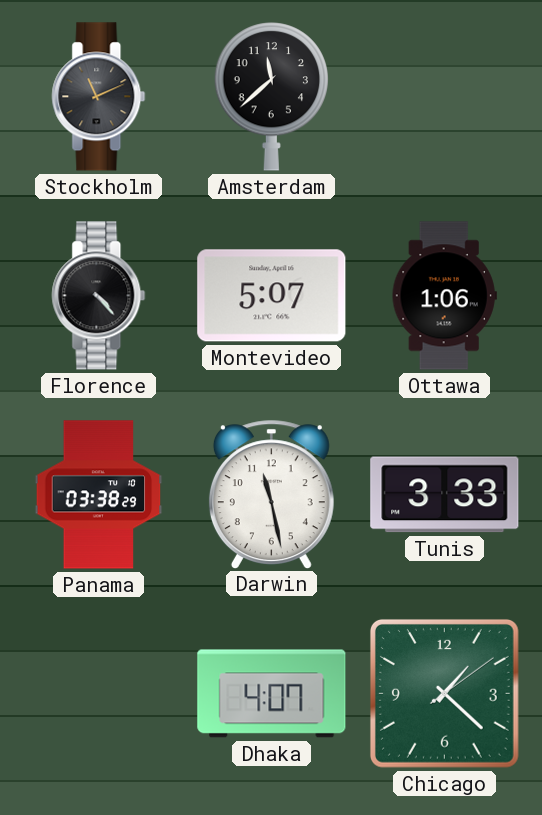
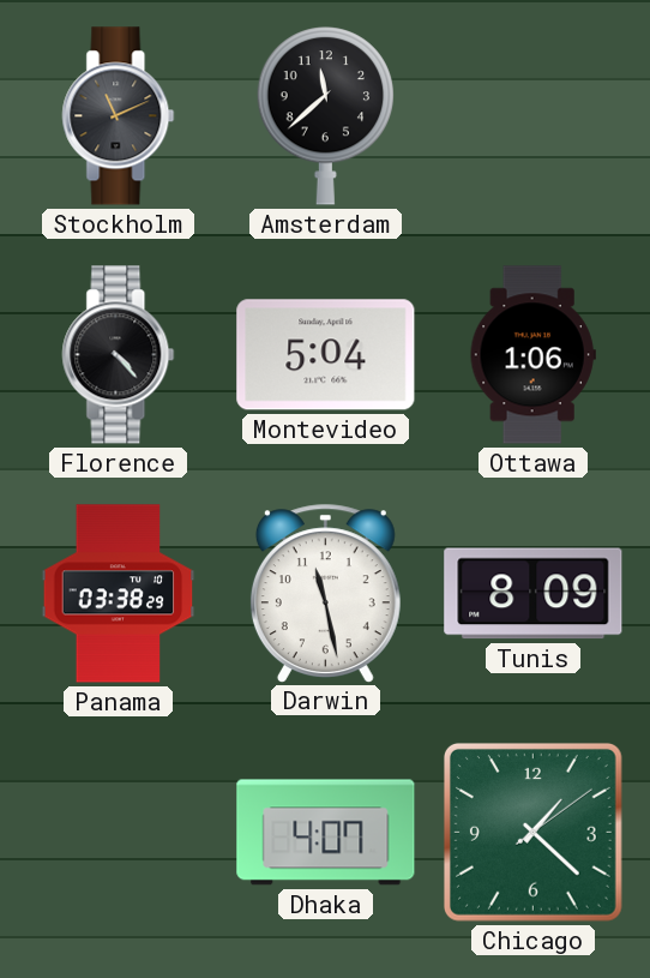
Montevideo: 5:07 -> 5:04
Tunis: 3:33 -> 8:09
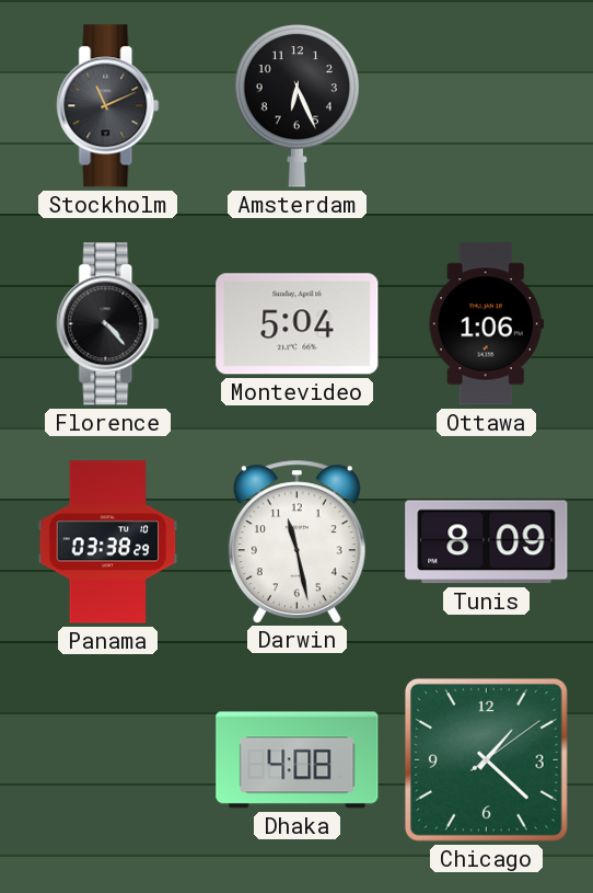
Amsterdam: 11:38 -> 6:26
Dhaka: 4:07 -> 4:08
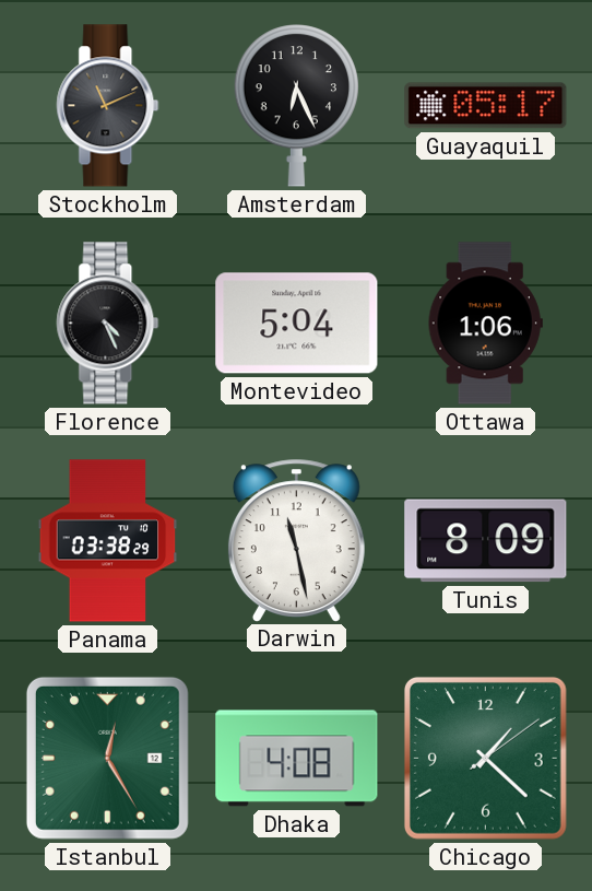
Guayaquil: none -> 05:17
Florence: 4:23 -> 4:26
Istanbul: none -> 12:25
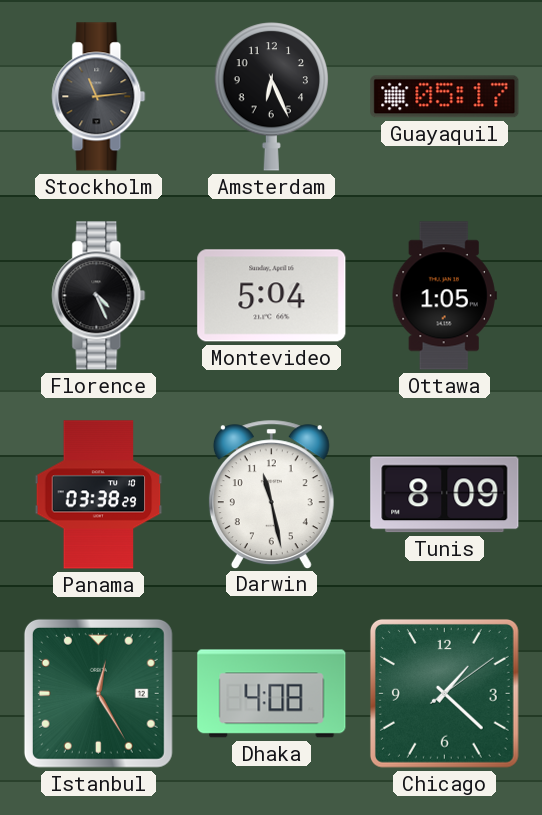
Stockholm: 11:11 -> 11:14
Ottawa: 1:06 -> 1:05
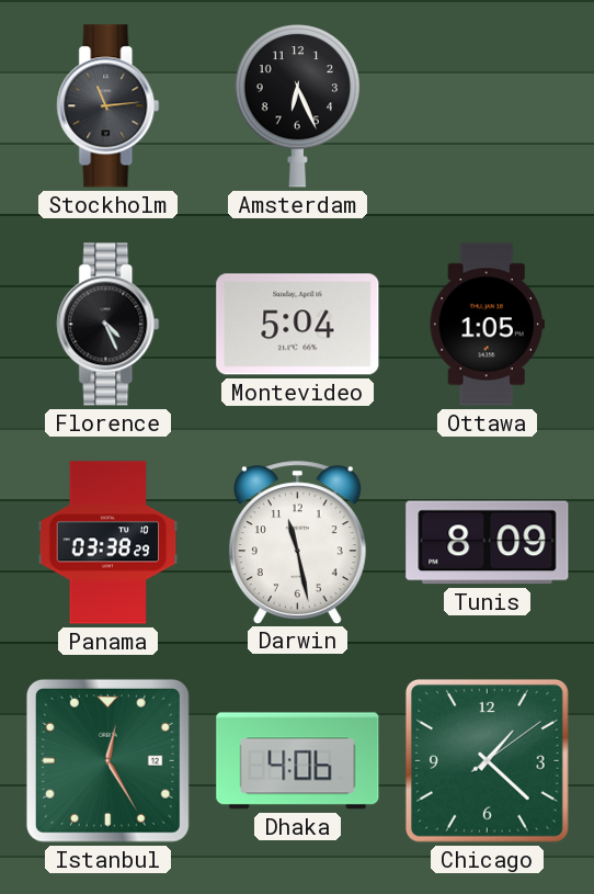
Guayaquil: 05:17 -> none
Dhaka: 4:08 -> 4:06
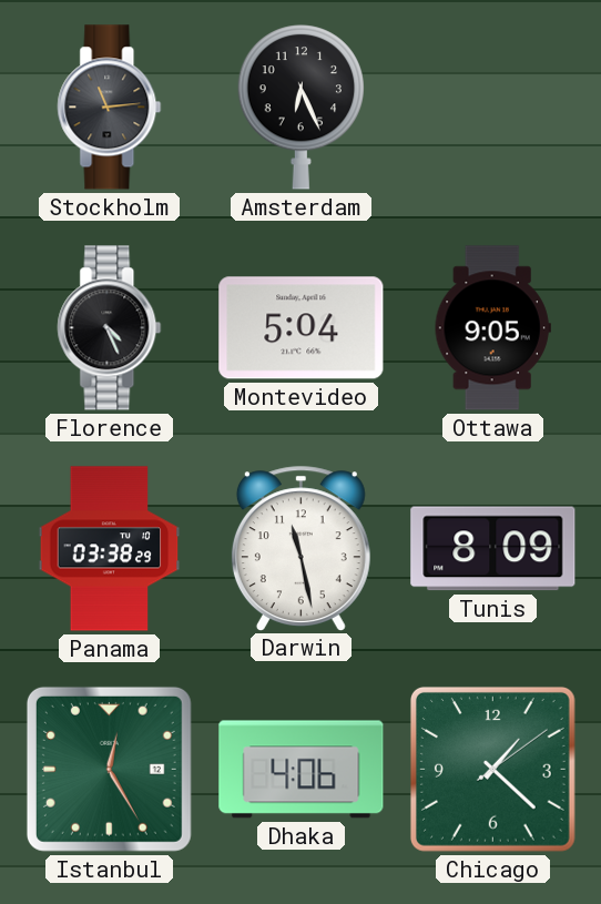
Ottawa: 1:05 -> 9:05
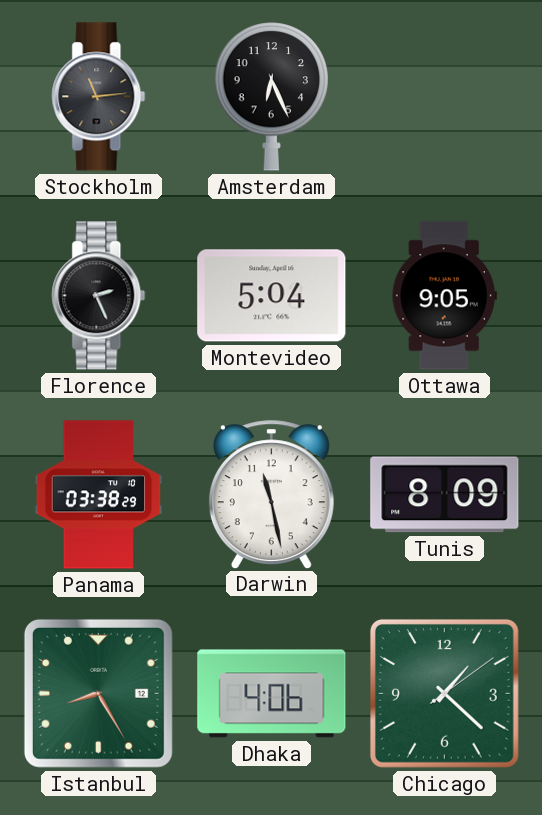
Florence: 4:26 -> 2:26
Istanbul: 12:25 -> 8:25
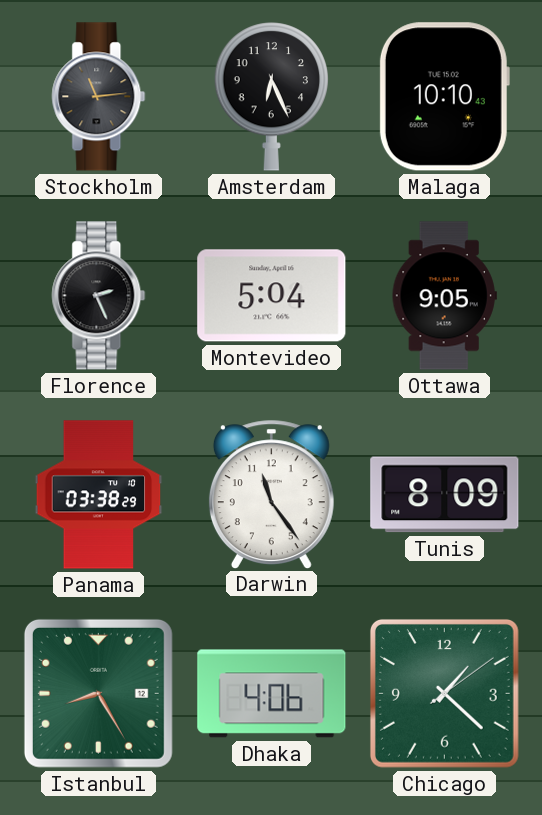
Malaga: none -> 10:10
Darwin: 11:28 -> 11:24
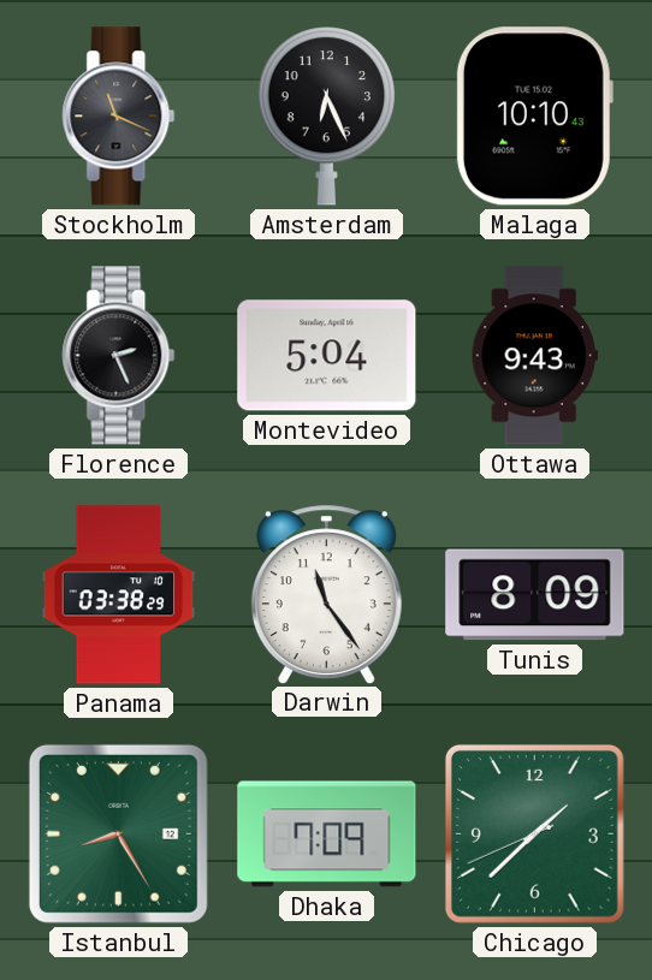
Stockholm: 11:14 -> 11:19
Ottawa: 9:05 -> 9:43
Dhaka: 4:06 -> 7:09
Chicago: 1:22 -> 1:37
